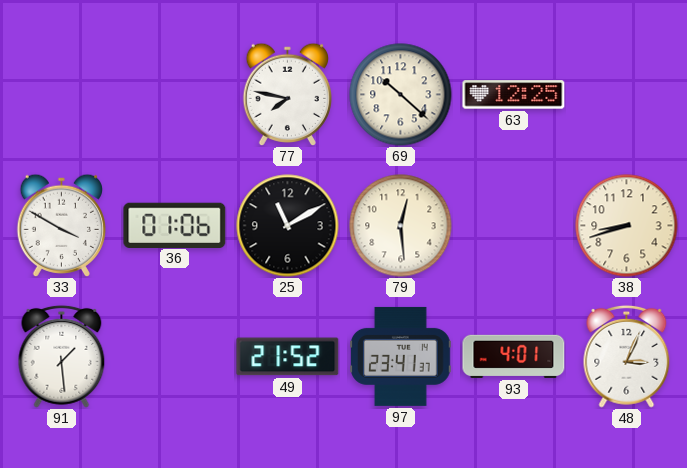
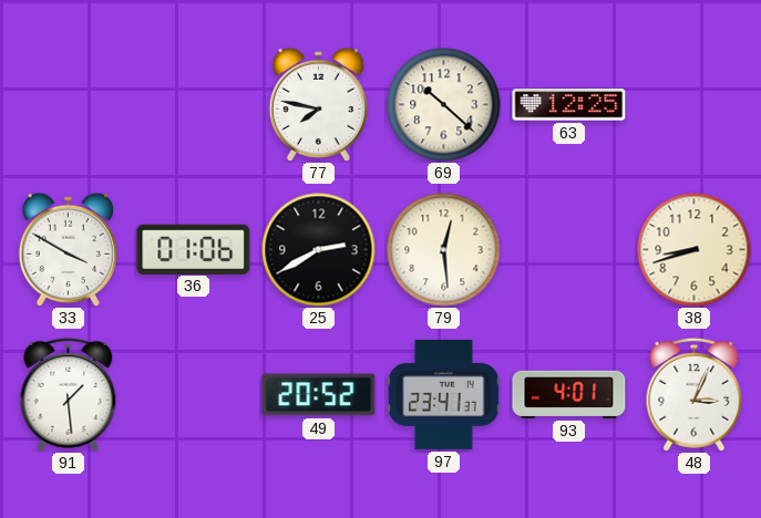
25: 11:10 -> 2:40
49: 21:52 -> 20:52
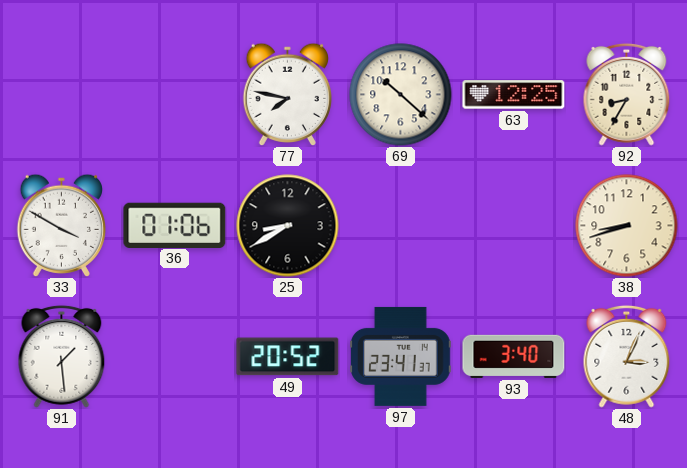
92: none -> 8:35
25: 2:40 -> 8:40
79: 12:29 -> none
93: 4:01 -> 3:40
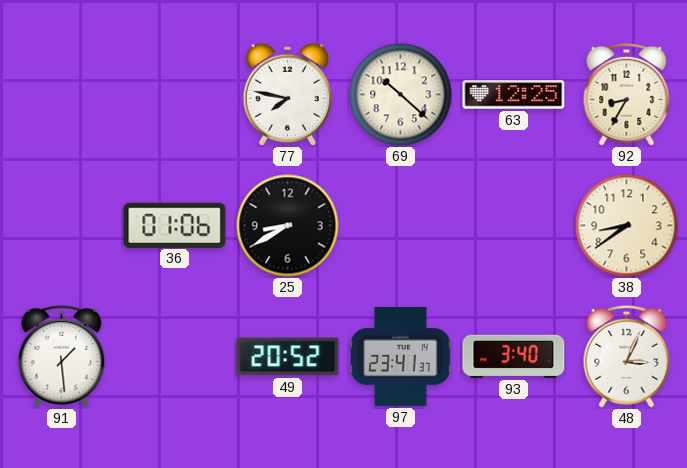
33: 3:50 -> none
38: 8:42 -> 8:39
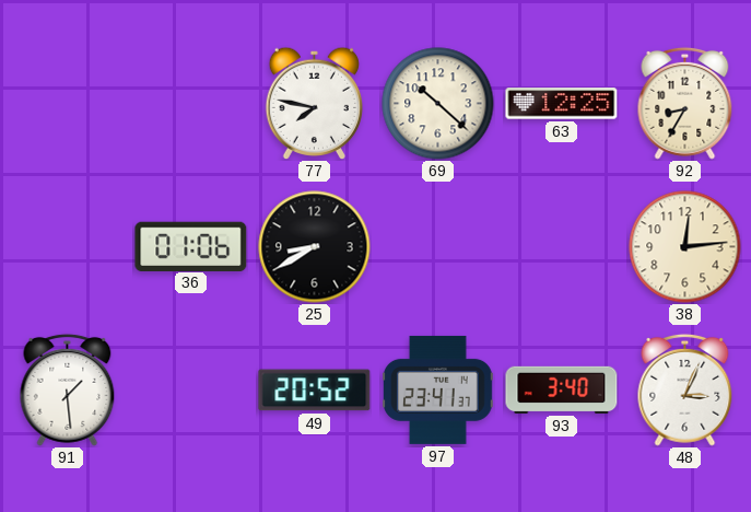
38: 8:39 -> 12:14
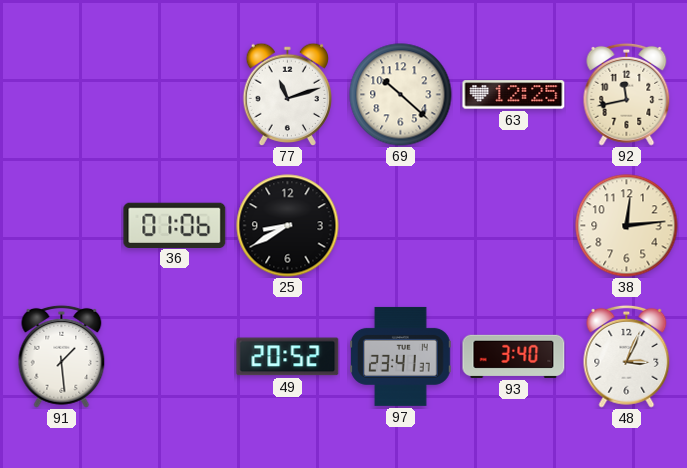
77: 7:47 -> 11:12
92: 8:35 -> 11:43
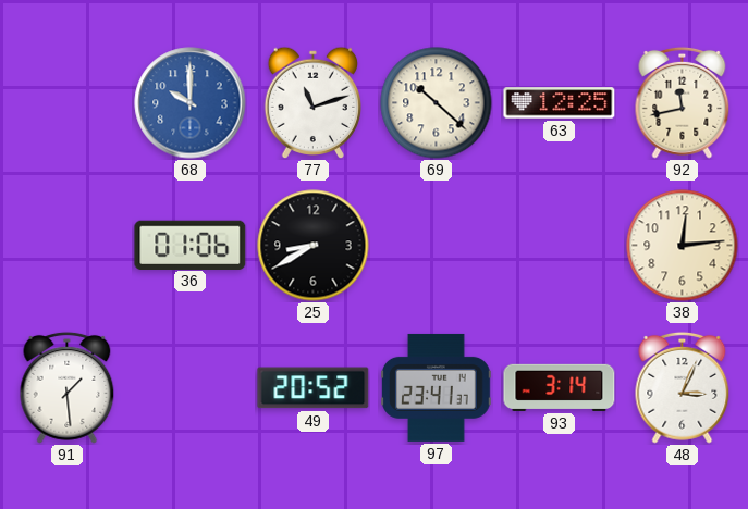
68: none -> 10:00
93: 3:40 -> 3:14
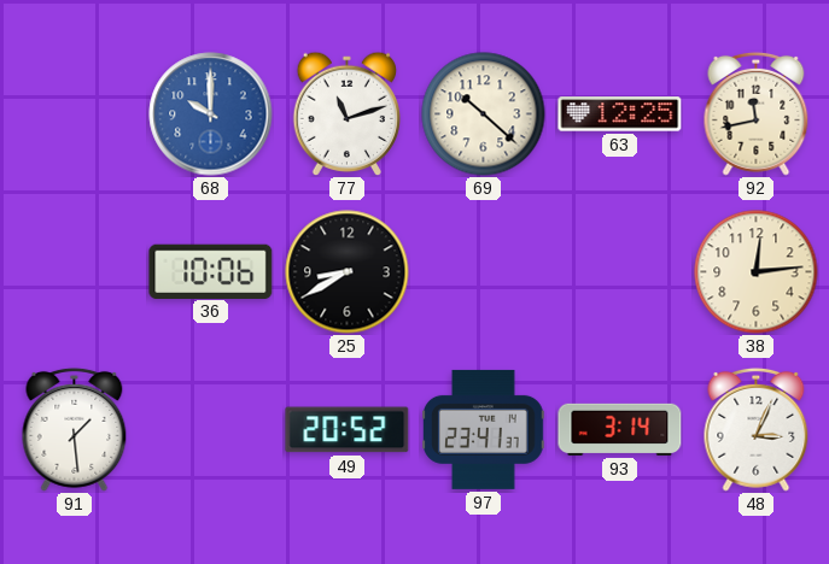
36: 01:06 -> 10:06
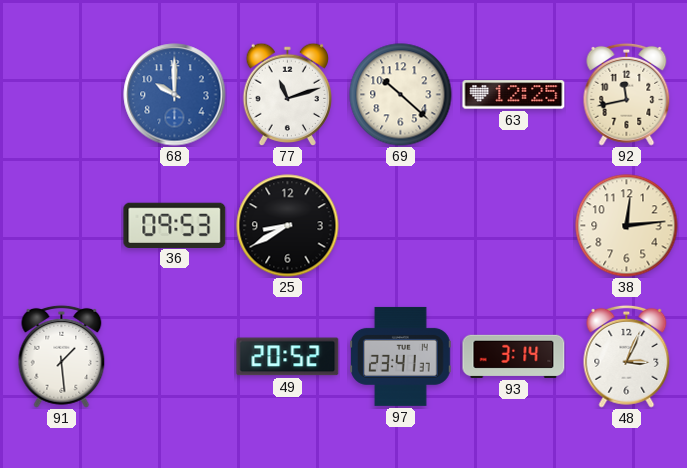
36: 10:06 -> 09:53
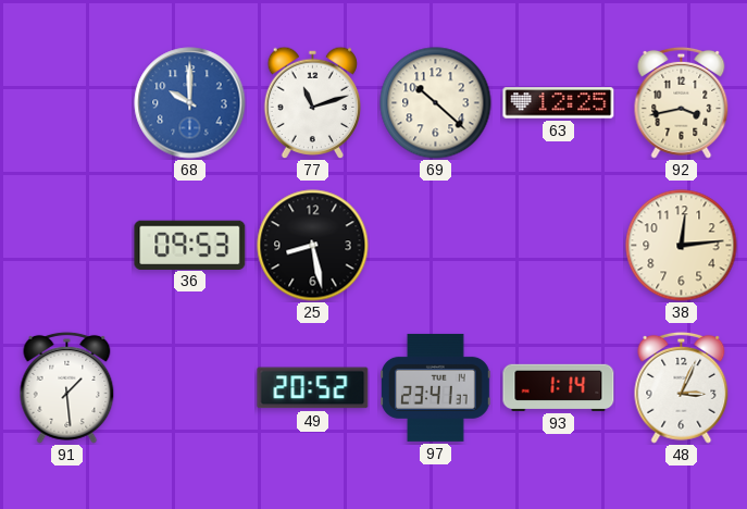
92: 11:43 -> 3:43
25: 8:40 -> 8:28
93: 3:14 -> 1:14
